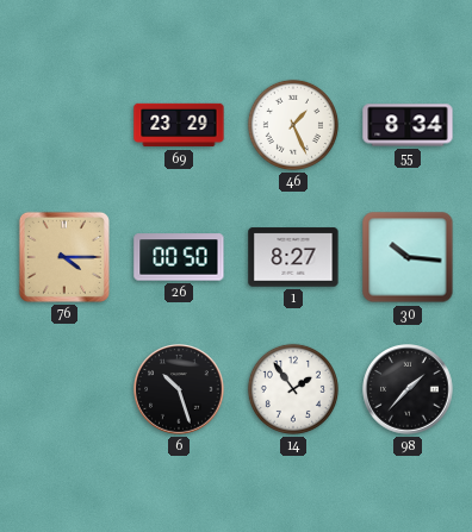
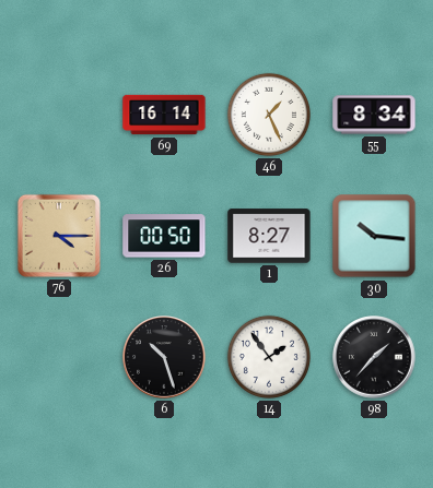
69: 23:29 -> 16:14
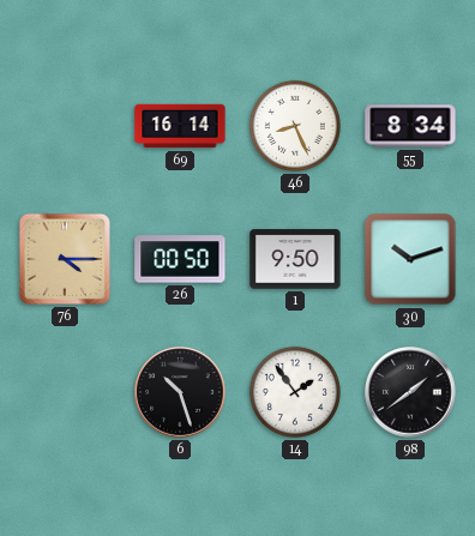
46: 1:26 -> 8:26
1: 8:27 -> 9:50
30: 10:16 -> 10:12
98: 1:37 -> 1:39
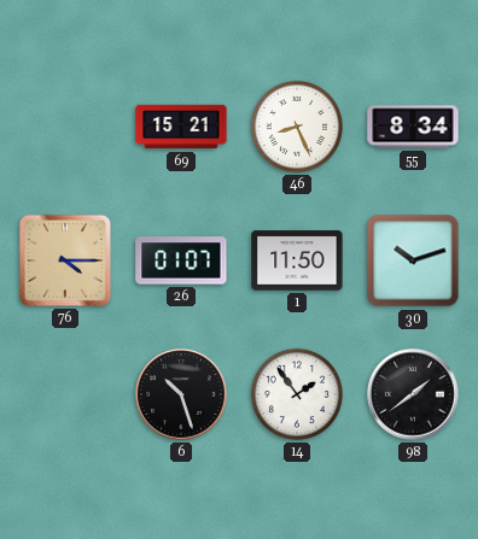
69: 16:14 -> 15:21
26: 00:50 -> 01:07
1: 9:50 -> 11:50
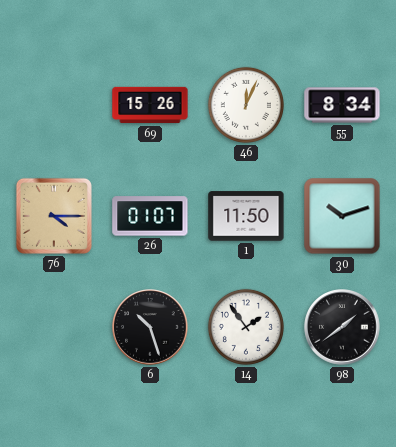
69: 15:21 -> 15:26
46: 8:26 -> 12:04
